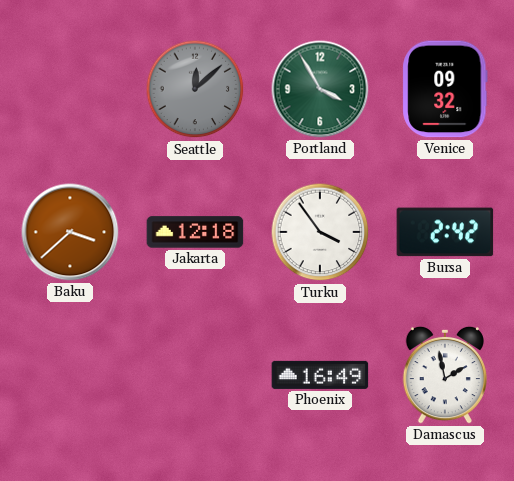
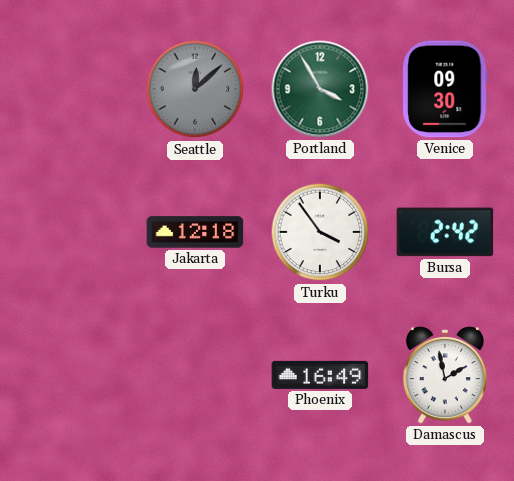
Venice: 09:32 -> 09:30
Baku: 3:38 -> none
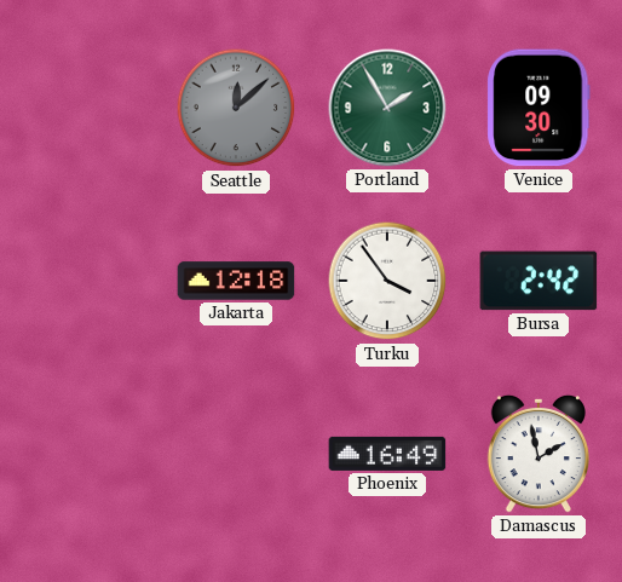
Portland: 3:55 -> 1:55
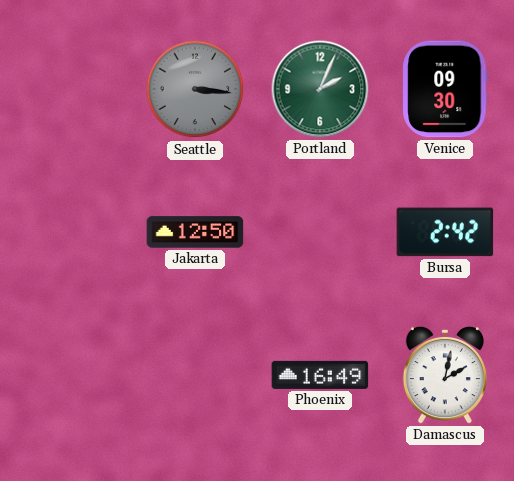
Seattle: 12:08 -> 3:16
Portland: 1:55 -> 2:04
Jakarta: 12:18 -> 12:50
Turku: 3:54 -> none
Damascus: 1:58 -> 2:02
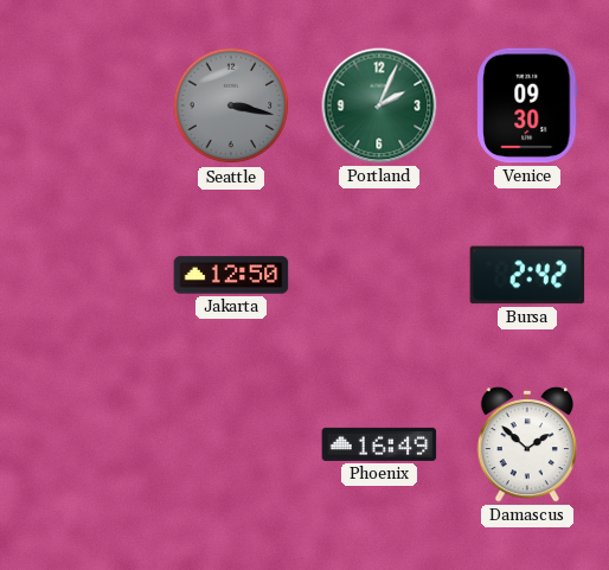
Seattle: 3:16 -> 3:17
Damascus: 2:02 -> 1:52
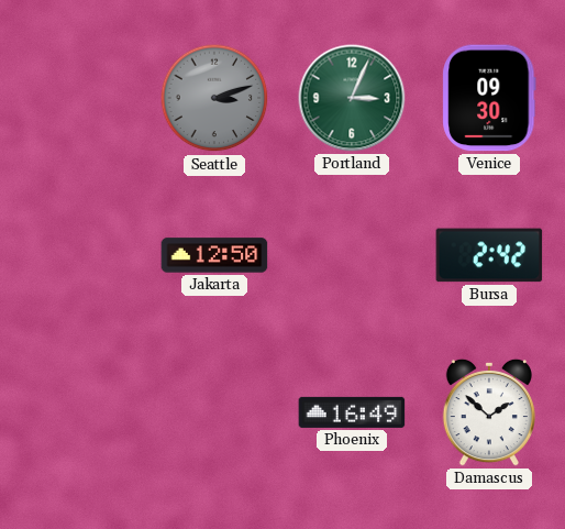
Seattle: 3:17 -> 3:12
Portland: 2:04 -> 3:04
